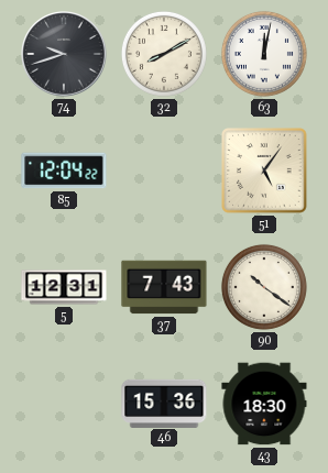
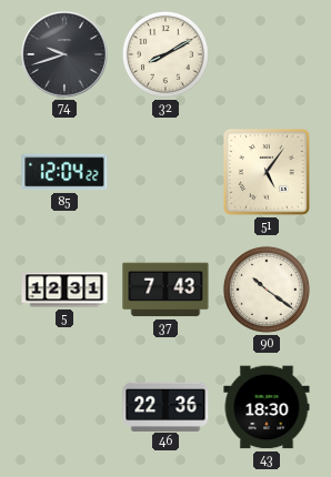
63: 12:02 -> none
46: 15:36 -> 22:36
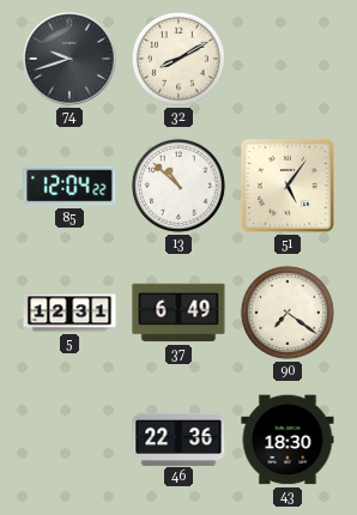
13: none -> 10:52
37: 7:43 -> 6:49
90: 10:21 -> 7:21
